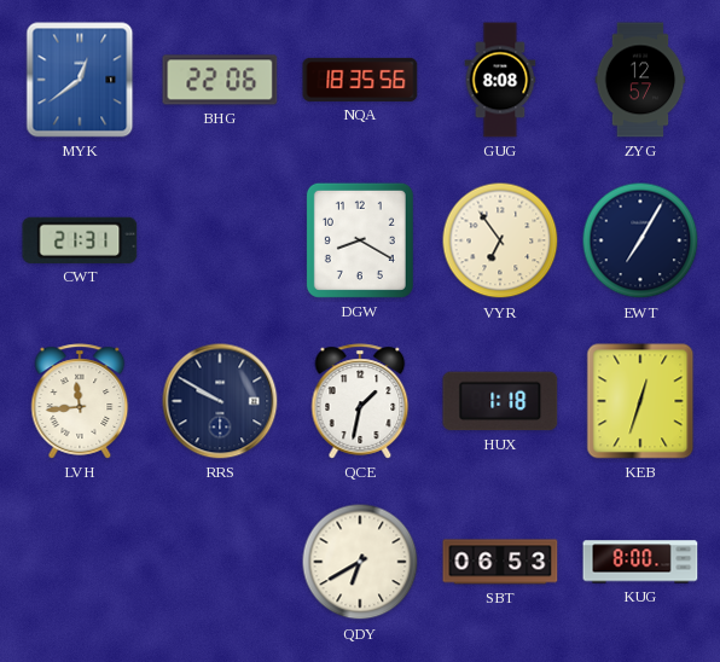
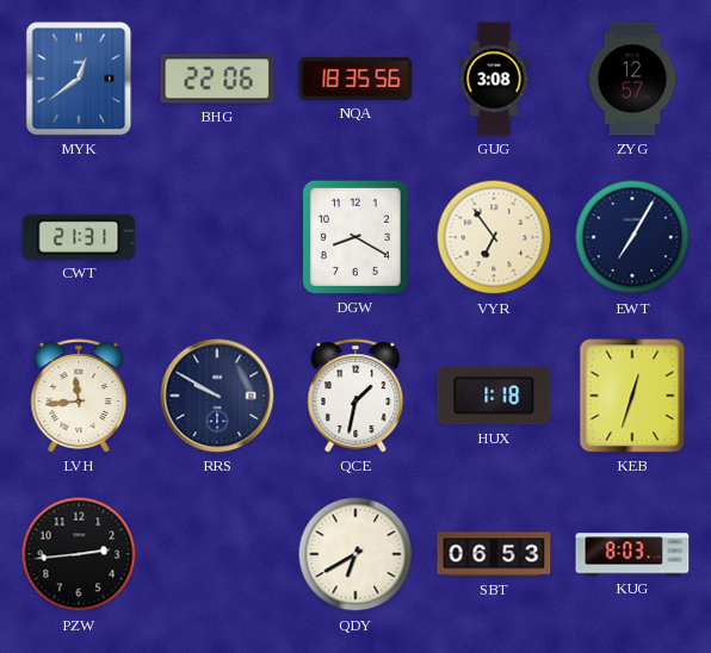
GUG: 8:08 -> 3:08
PZW: none -> 2:44
KUG: 8:00 -> 8:03
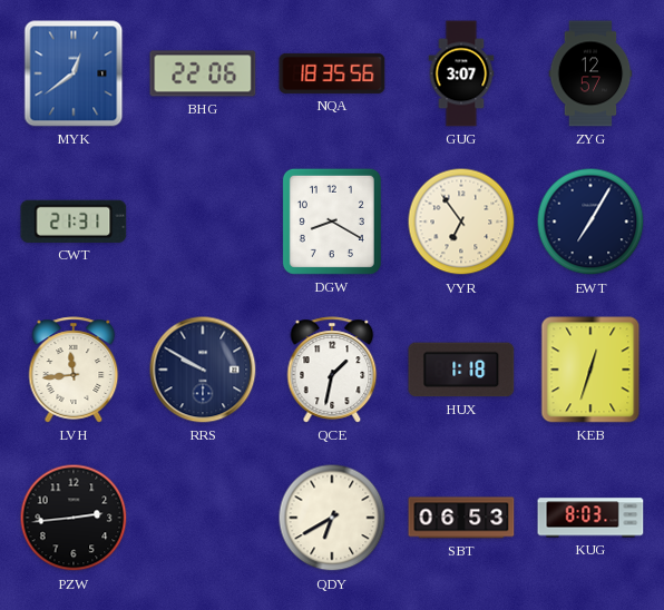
GUG: 3:08 -> 3:07
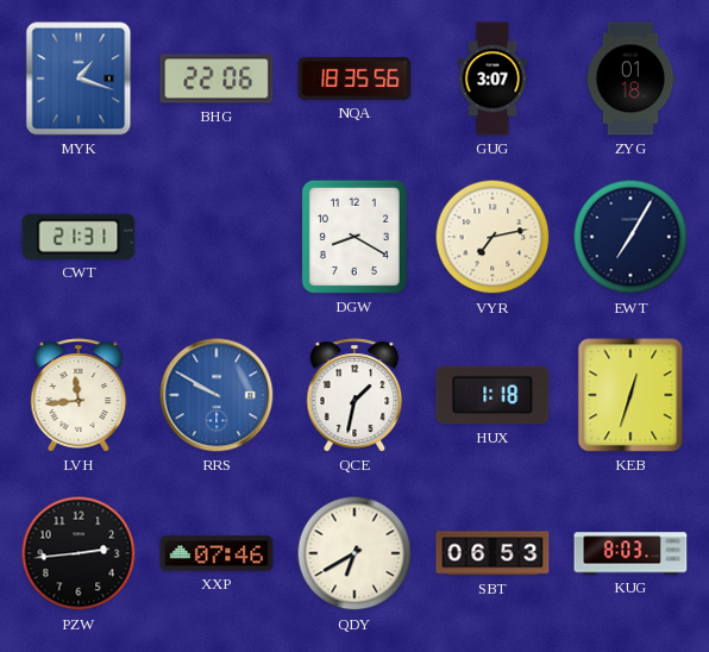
MYK: 12:39 -> 1:18
ZYG: 12:57 -> 01:18
VYR: 6:54 -> 7:13
RRS dial: navy -> blue
XXP: none -> 07:46
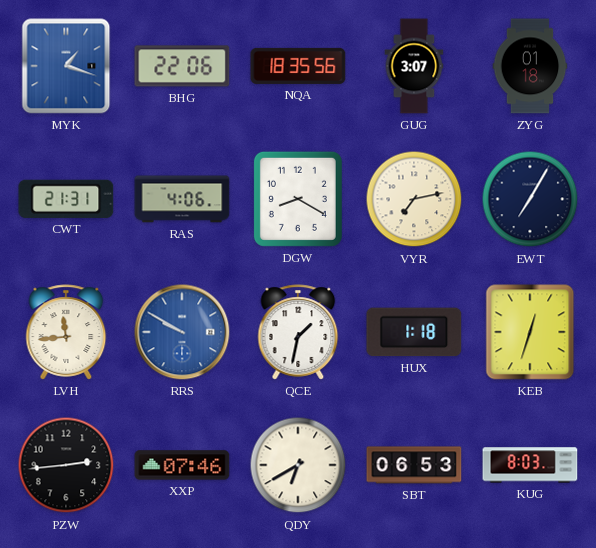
RAS: none -> 4:06
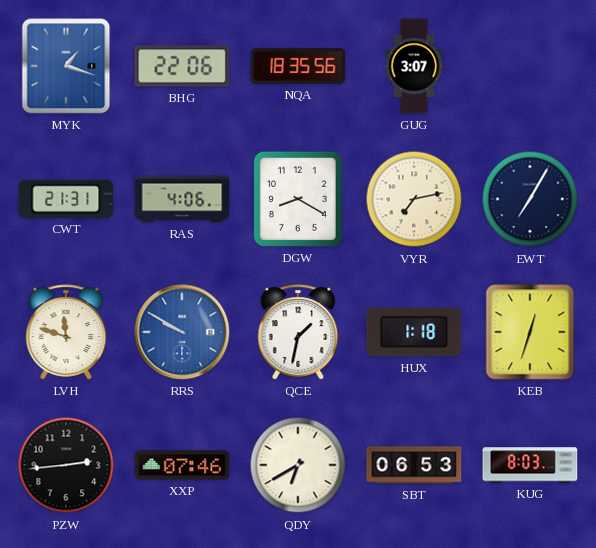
ZYG: 01:18 -> none
LVH: 11:44 -> 11:48
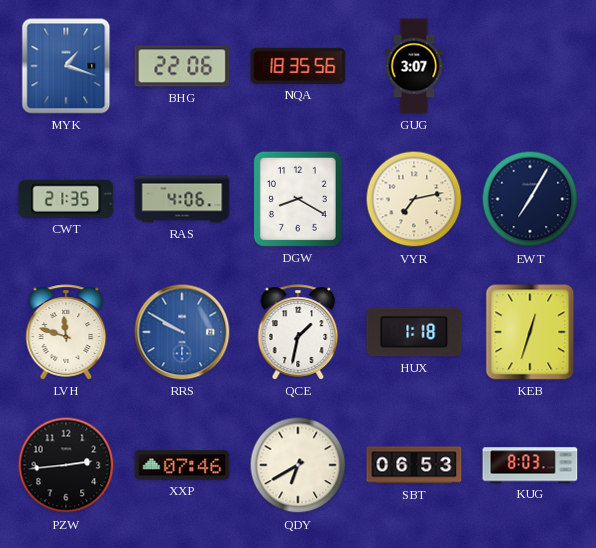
CWT: 21:31 -> 21:35
